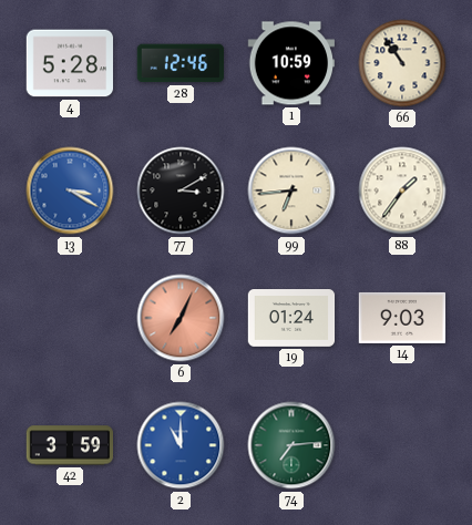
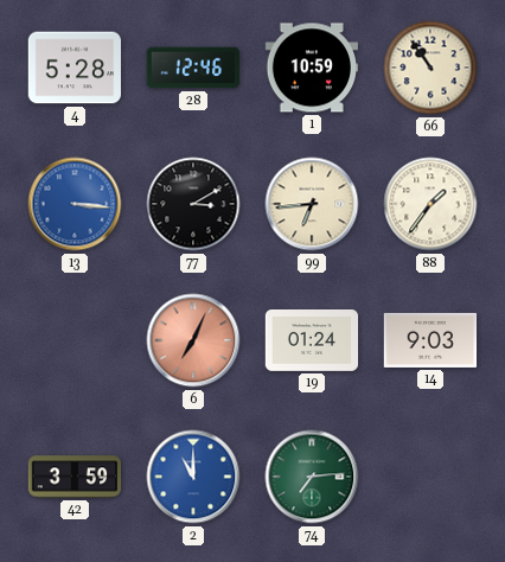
13: 3:20 -> 3:16
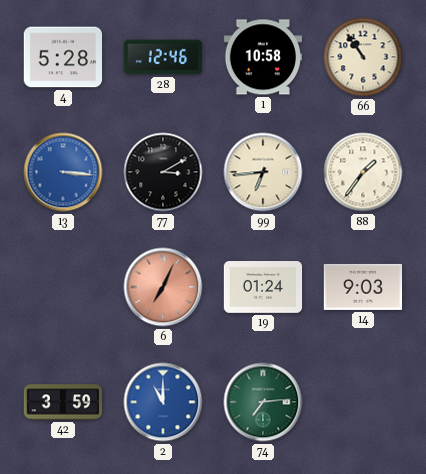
1: 10:59 -> 10:58
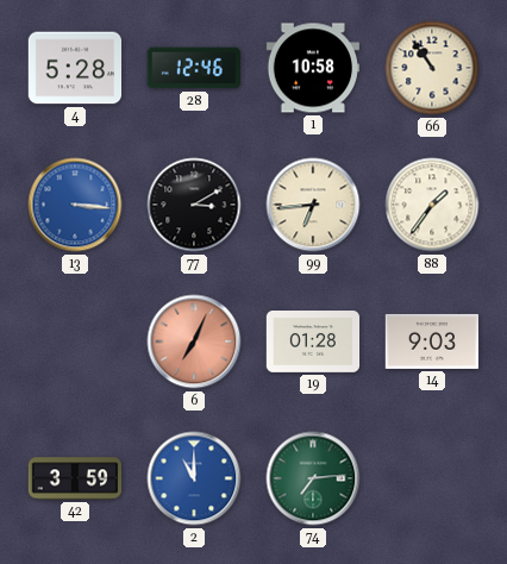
19: 01:24 -> 01:28
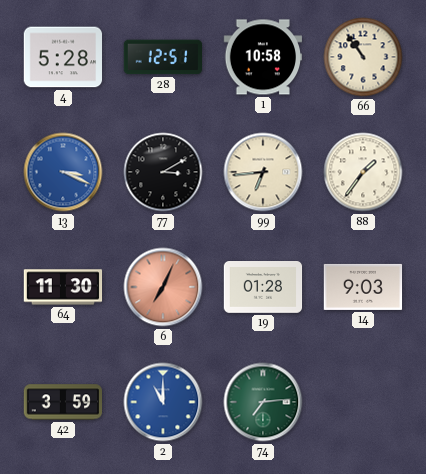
28: 12:46 -> 12:51
13: 3:16 -> 3:19
64: none -> 11:30
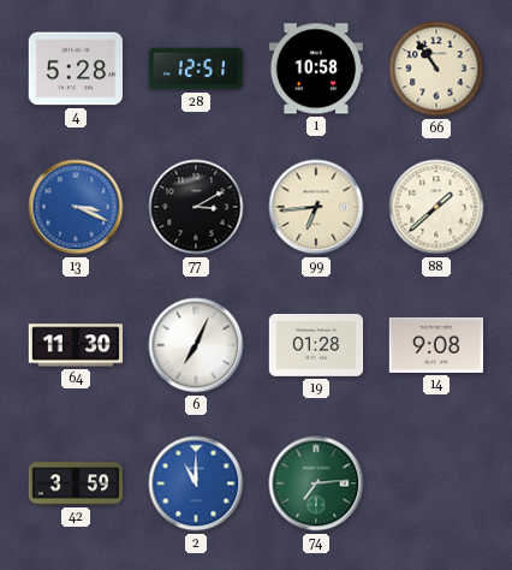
88: 1:36 -> 1:38
6 dial: salmon -> white
14: 9:03 -> 9:08
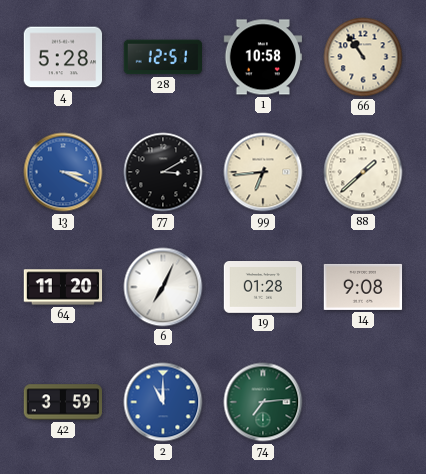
64: 11:30 -> 11:20
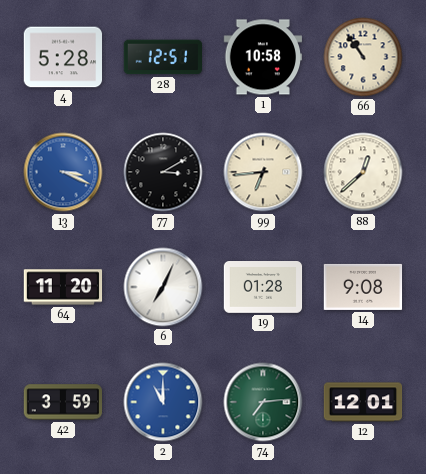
88: 1:38 -> 12:38
12: none -> 12:01
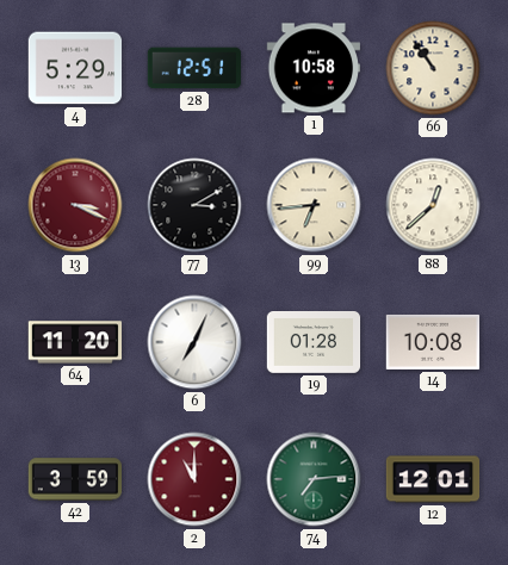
4: 5:28 -> 5:29
13 dial: blue -> burgundy
14: 9:08 -> 10:08
2 dial: blue -> burgundy
